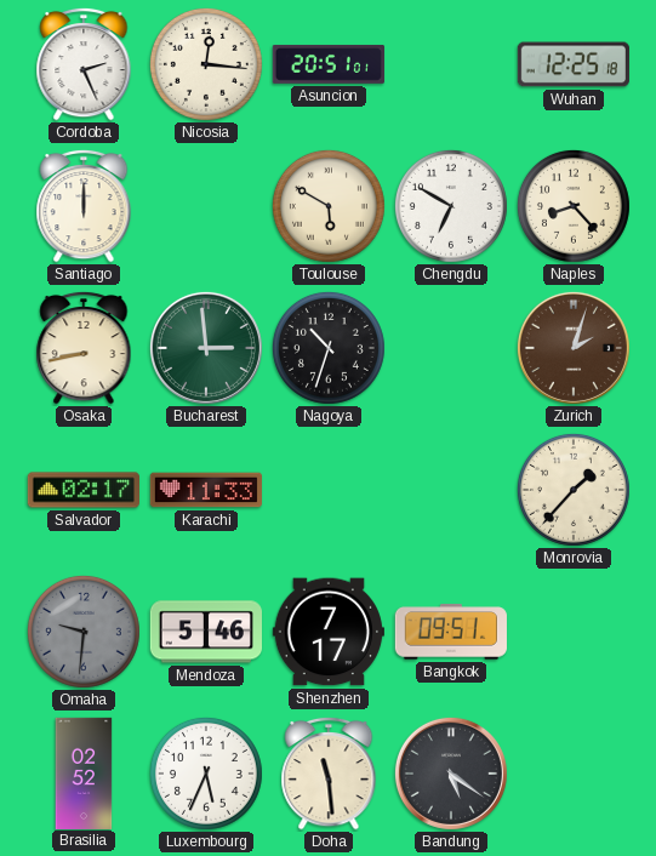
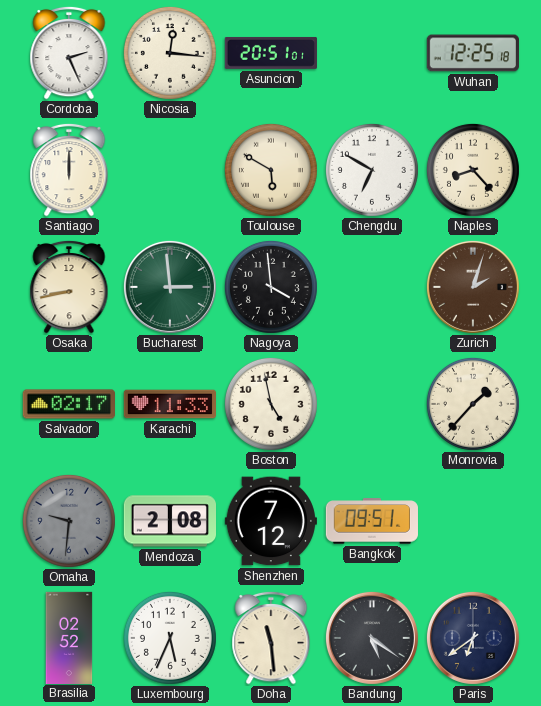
Nagoya: 10:33 -> 3:59
Boston: none -> 4:58
Mendoza: 5:46 -> 2:08
Shenzhen: 7:17 -> 7:12
Paris: none -> 6:39
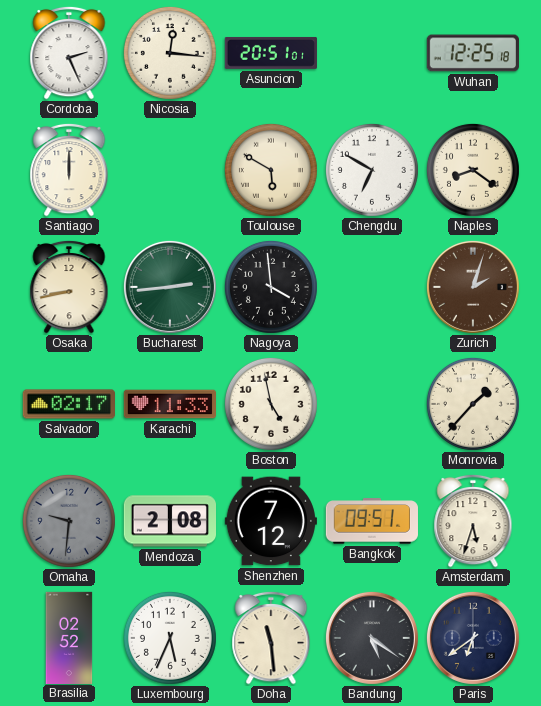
Naples: 8:23 -> 8:21
Bucharest: 2:59 -> 2:44
Amsterdam: none -> 5:33
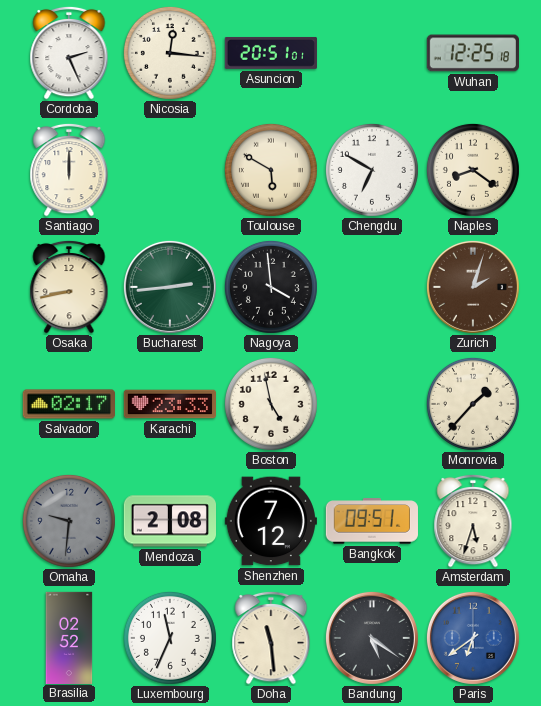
Karachi: 11:33 -> 23:33
Luxembourg: 5:34 -> 11:34
Paris dial: navy -> blue
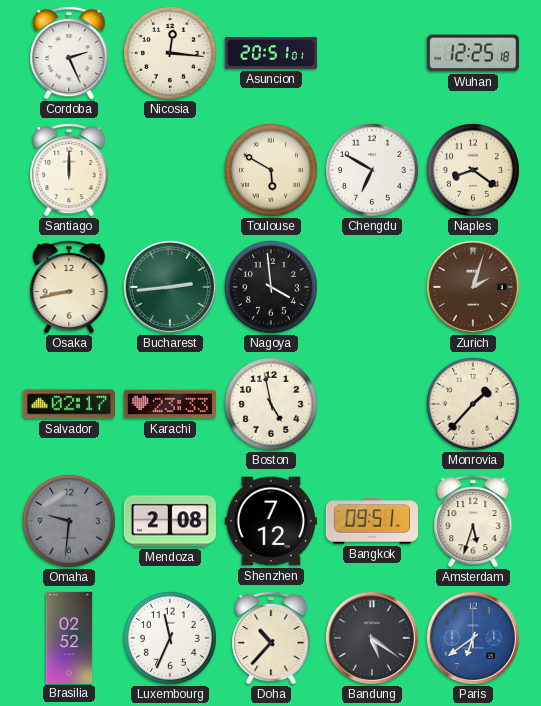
Doha: 11:29 -> 10:37
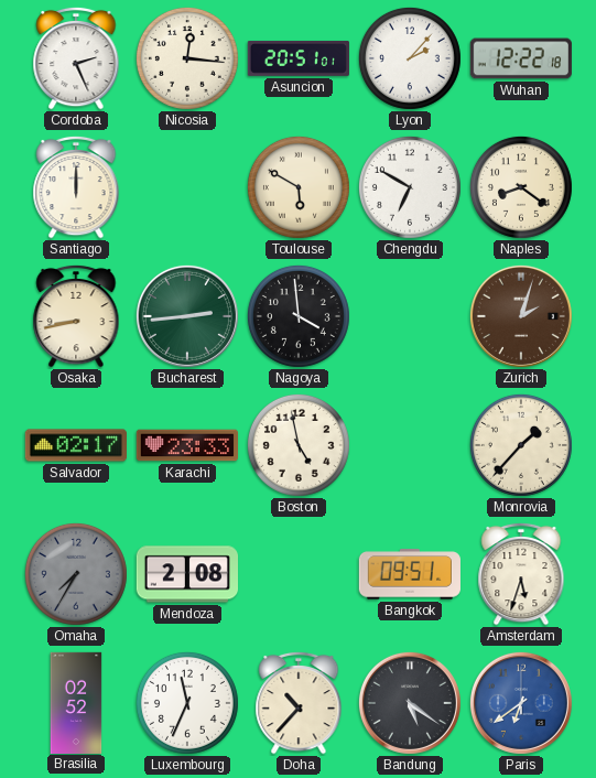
Lyon: none -> 2:07
Wuhan: 12:25 -> 12:22
Omaha: 9:31 -> 7:35
Shenzhen: 7:12 -> none
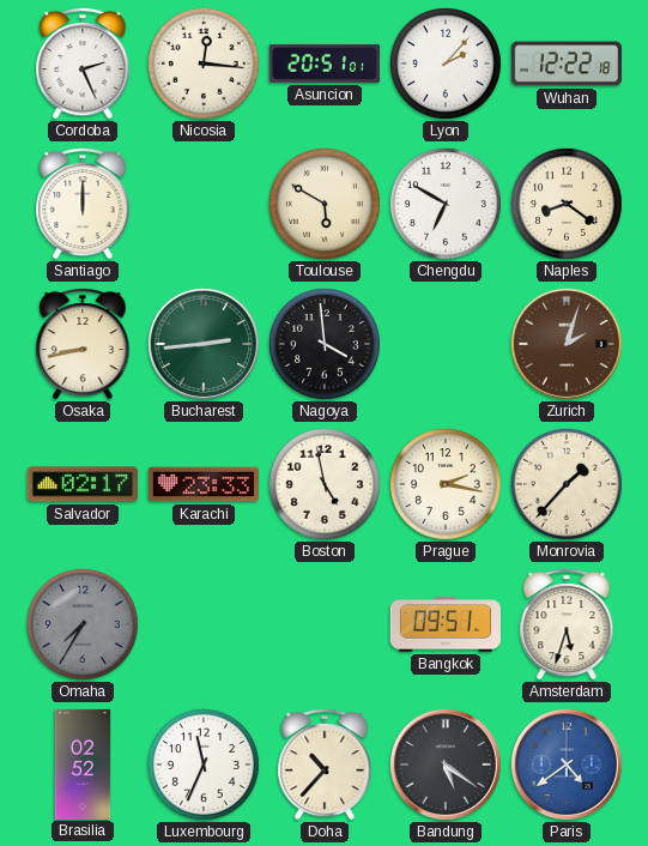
Prague: none -> 2:17
Mendoza: 2:08 -> none
Paris: 6:39 -> 4:39
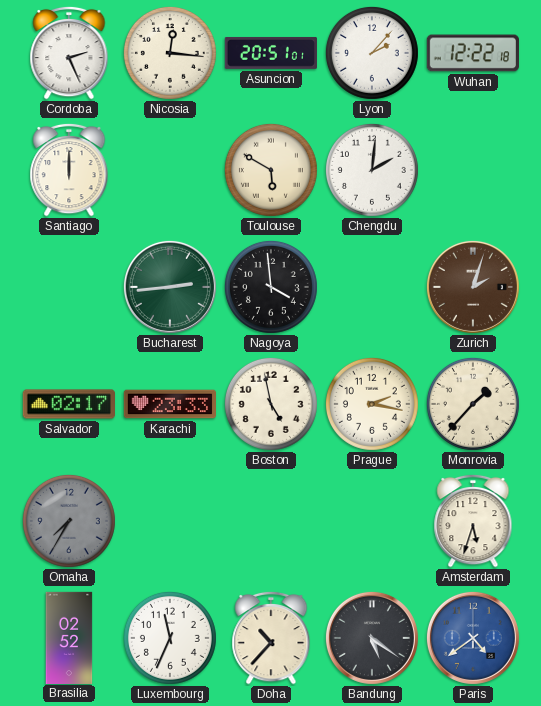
Chengdu: 6:50 -> 2:01
Naples: 8:21 -> none
Osaka: 8:43 -> none
Bangkok: 09:51 -> none
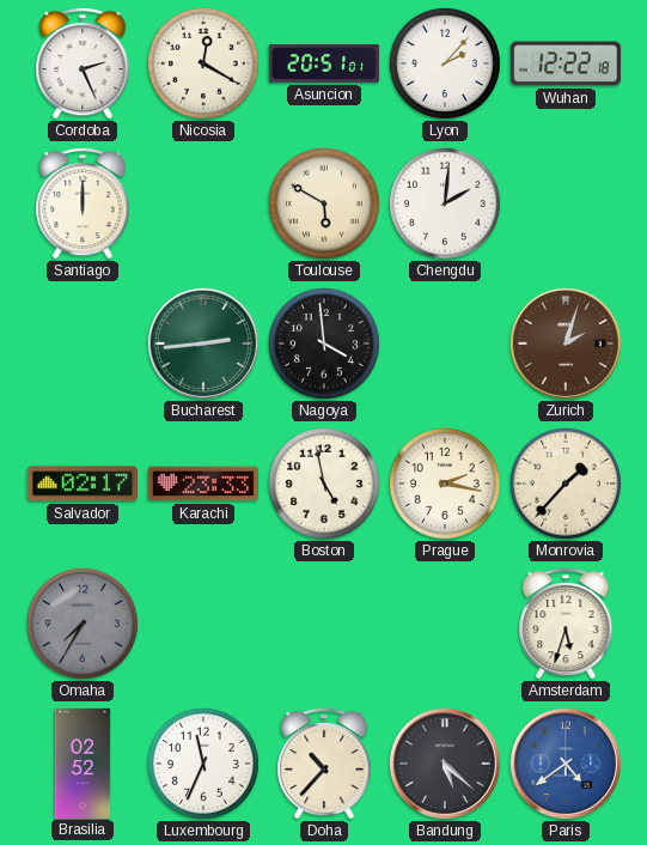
Nicosia: 12:16 -> 12:20
Bandung: 5:21 -> 5:22
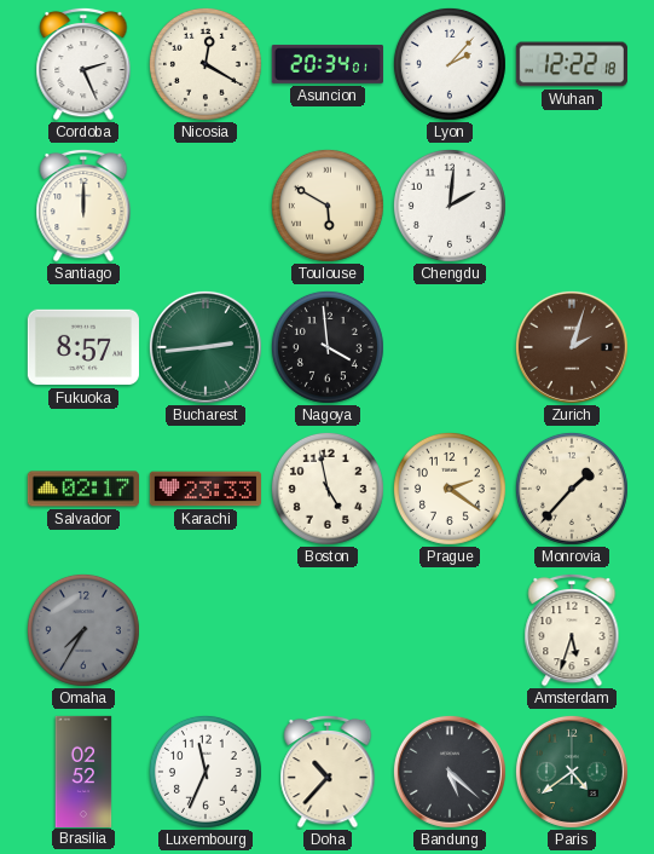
Asuncion: 20:51 -> 20:34
Fukuoka: none -> 8:57
Prague: 2:17 -> 2:21
Paris dial: blue -> green
